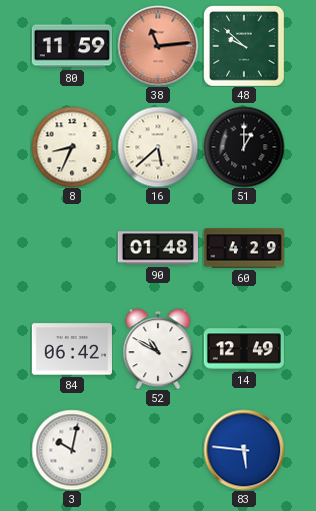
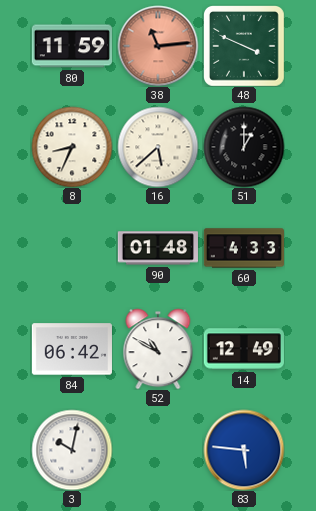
48: 9:52 -> 3:49
60: 4:29 -> 4:33
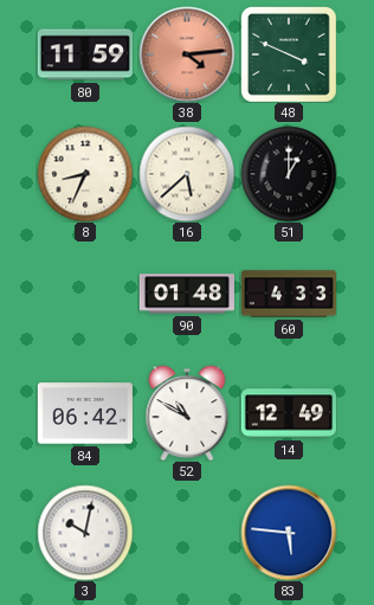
38: 11:14 -> 4:14
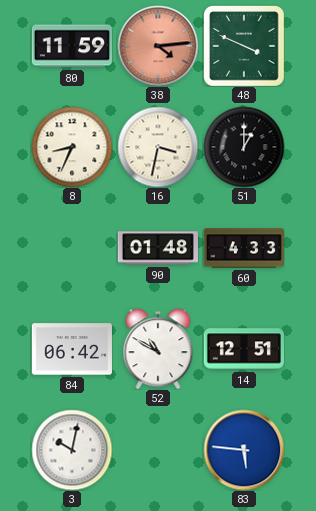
16: 5:38 -> 3:32
14: 12:49 -> 12:51
